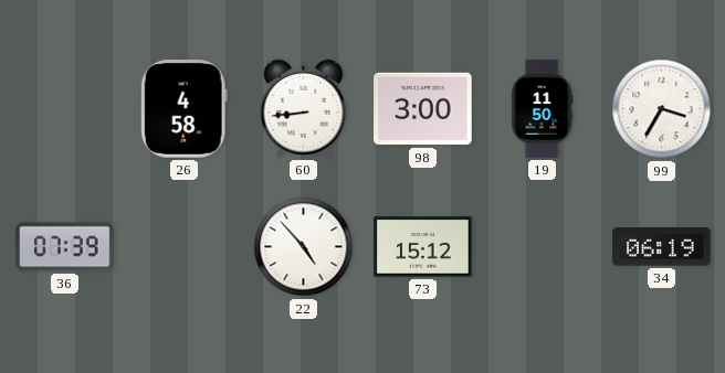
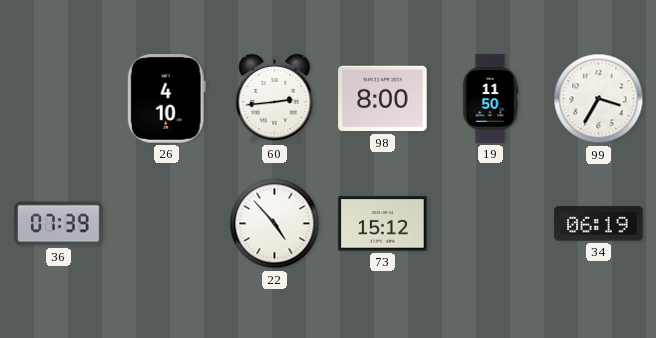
26: 4:58 -> 4:10
60: 8:44 -> 2:44
98: 3:00 -> 8:00
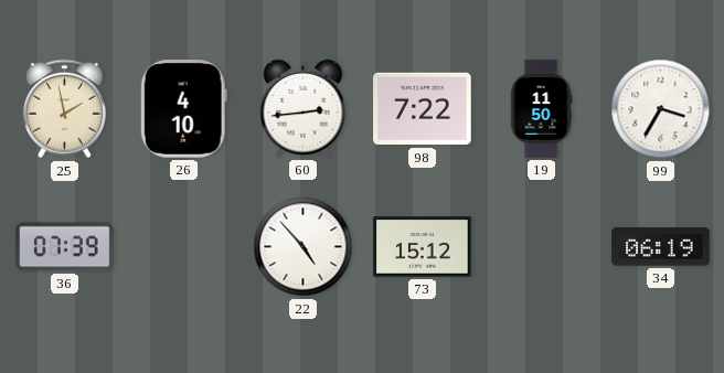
25: none -> 1:58
98: 8:00 -> 7:22
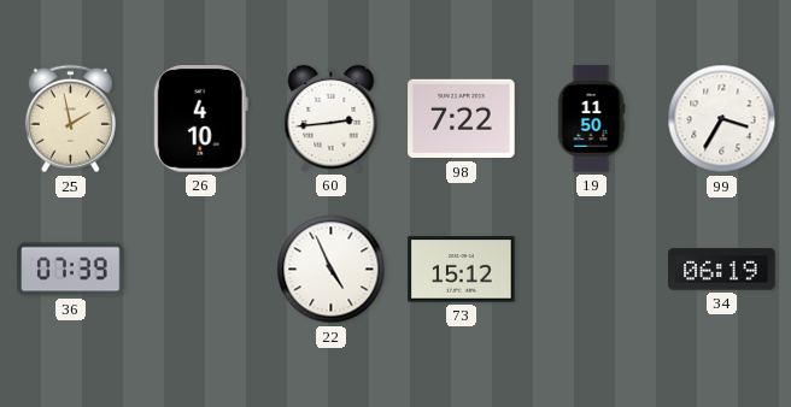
22: 4:53 -> 4:56
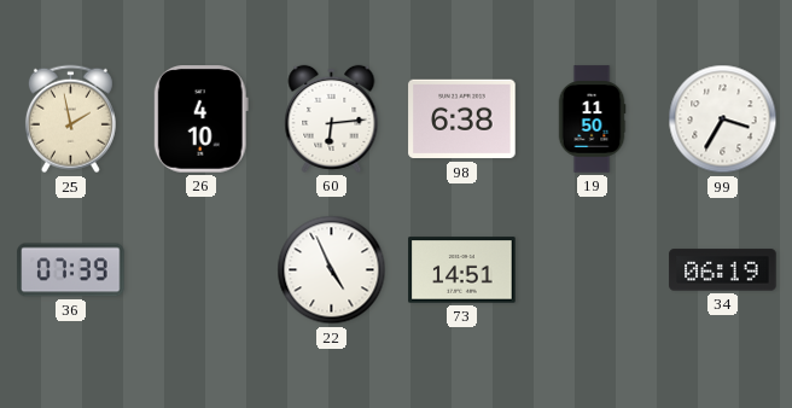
60: 2:44 -> 6:14
98: 7:22 -> 6:38
73: 15:12 -> 14:51
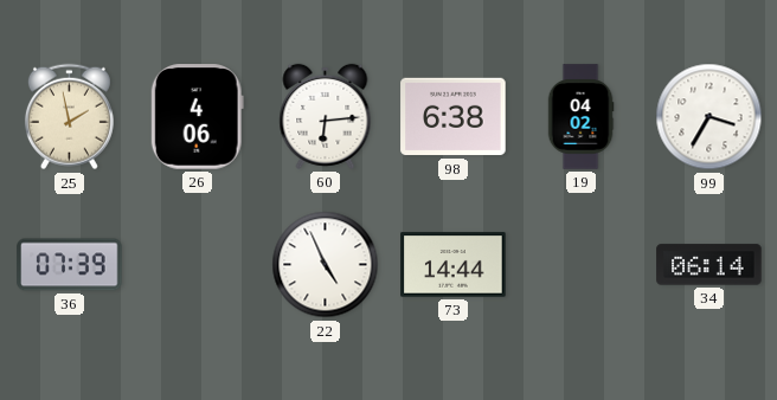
26: 4:10 -> 4:06
19: 11:50 -> 04:02
73: 14:51 -> 14:44
34: 06:19 -> 06:14
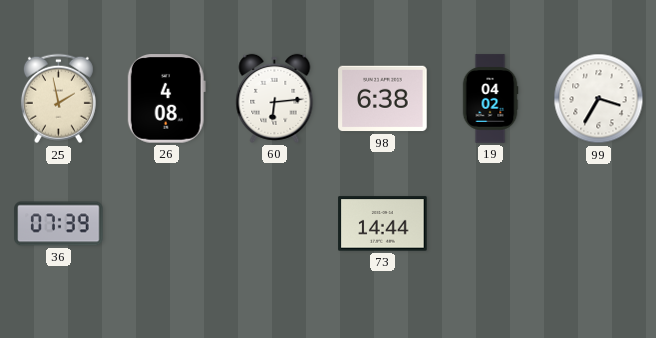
26: 4:06 -> 4:08
22: 4:56 -> none
34: 06:14 -> none
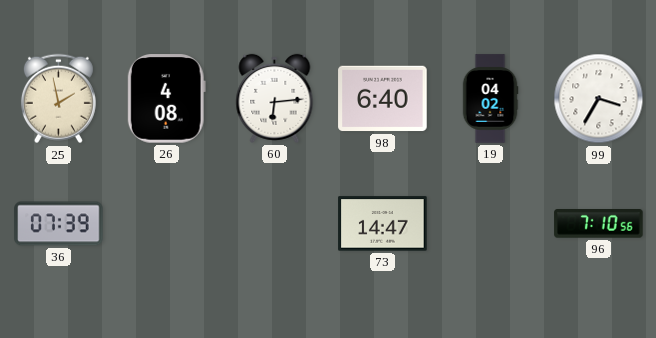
98: 6:38 -> 6:40
73: 14:44 -> 14:47
96: none -> 7:10
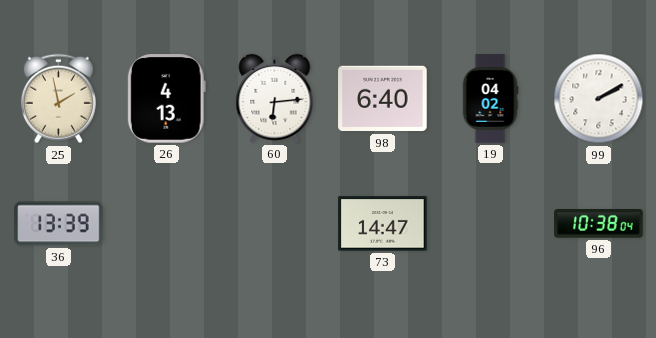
26: 4:08 -> 4:13
99: 3:35 -> 2:10
36: 07:39 -> 13:39
96: 7:10 -> 10:38
